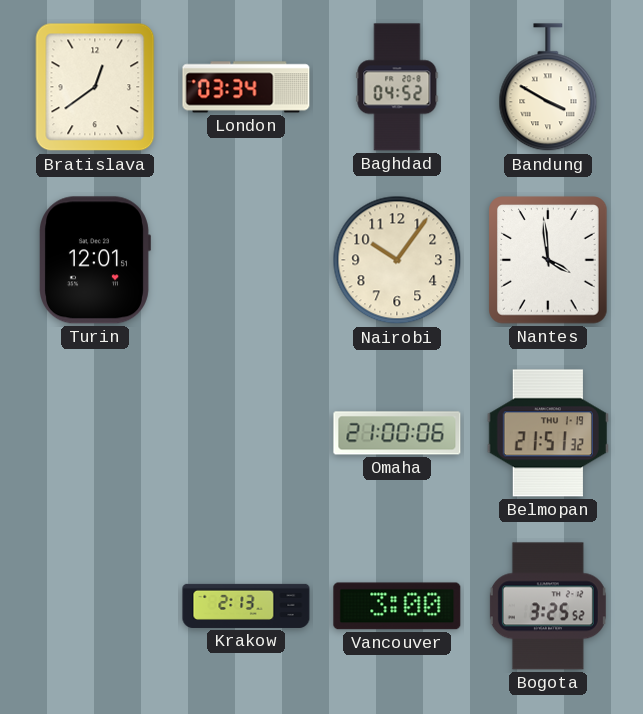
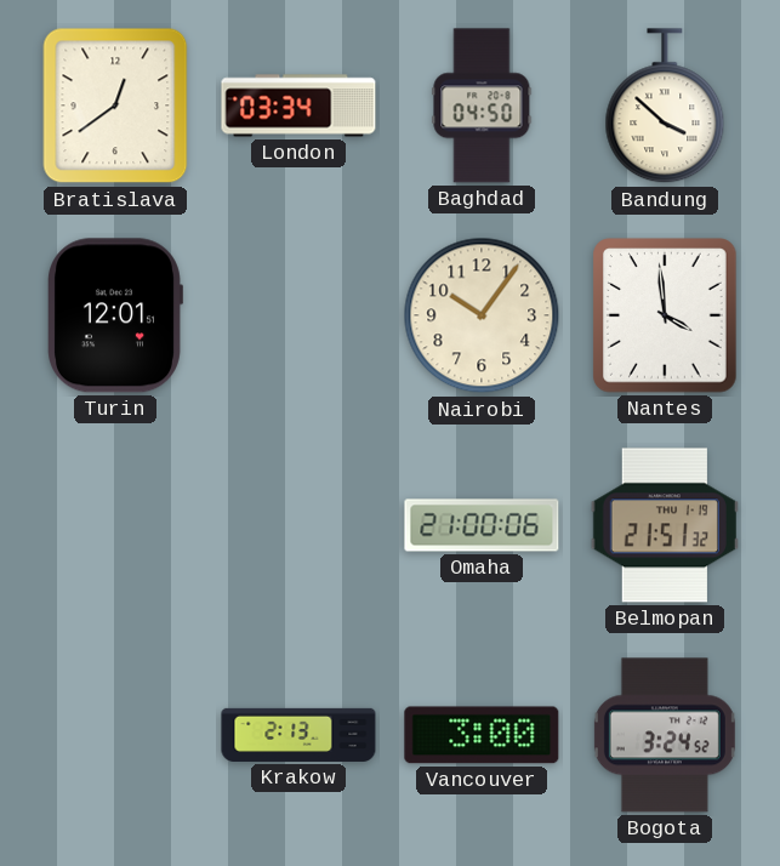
Baghdad: 04:52 -> 04:50
Bandung: 3:50 -> 3:52
Bogota: 3:25 -> 3:24
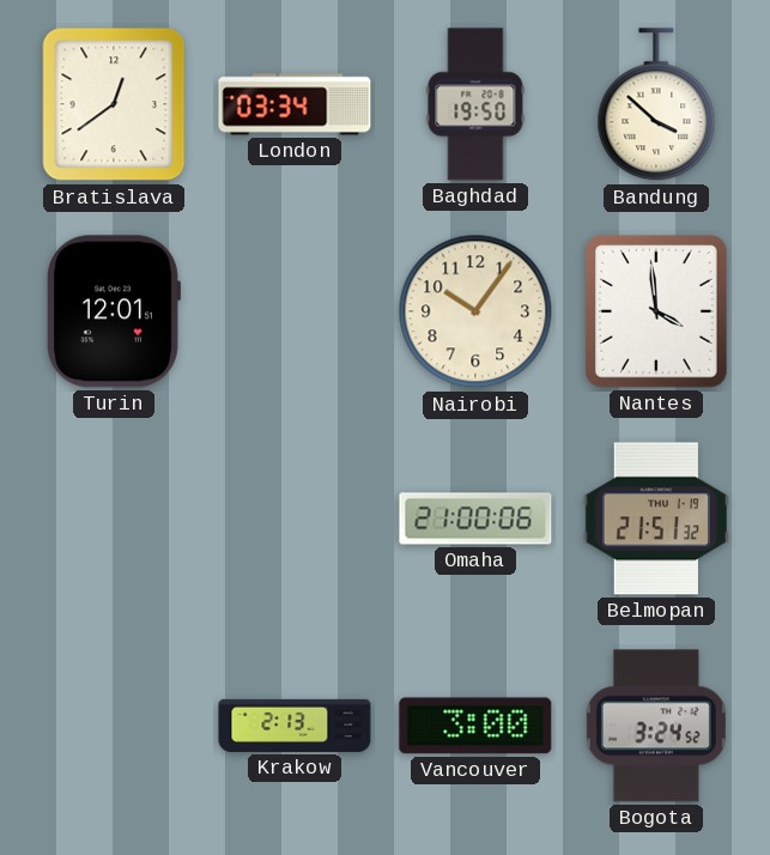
Baghdad: 04:50 -> 19:50
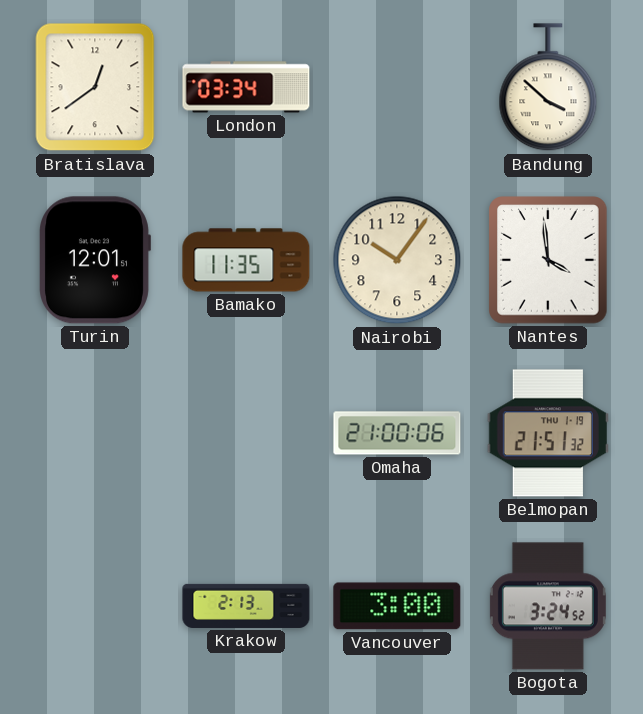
Baghdad: 19:50 -> none
Bamako: none -> 11:35
